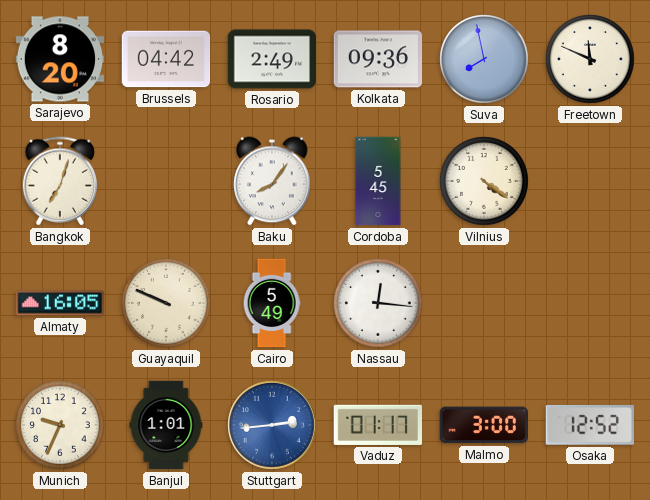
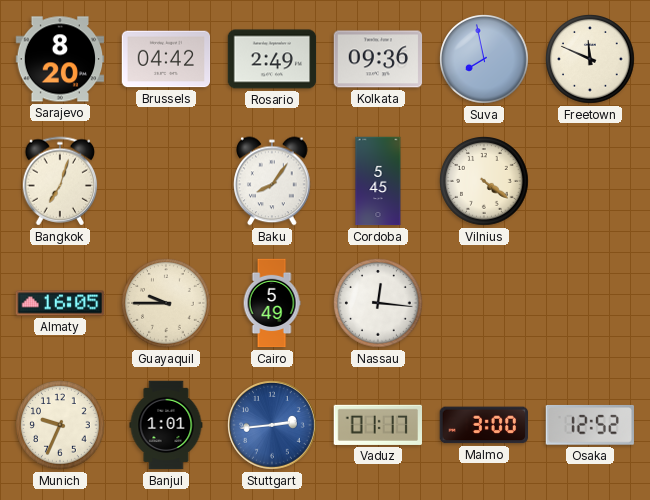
Guayaquil: 9:49 -> 9:45
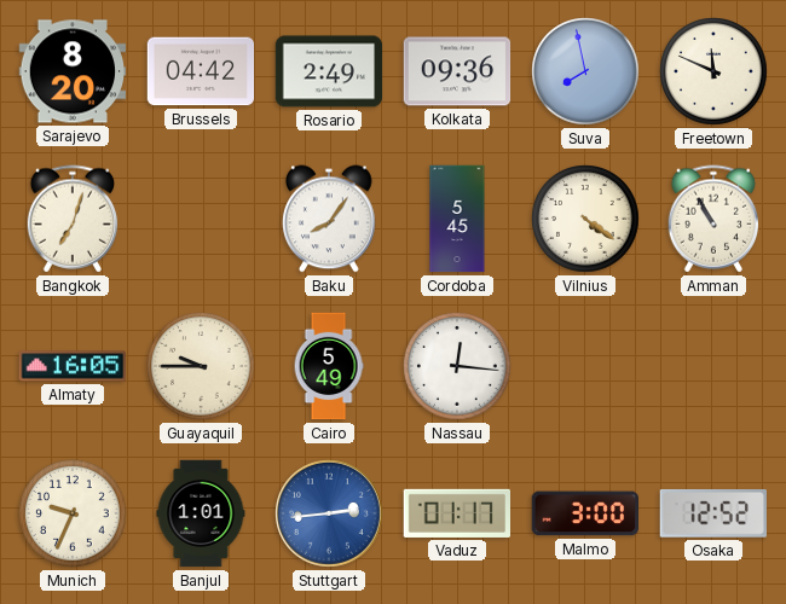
Amman: none -> 10:55
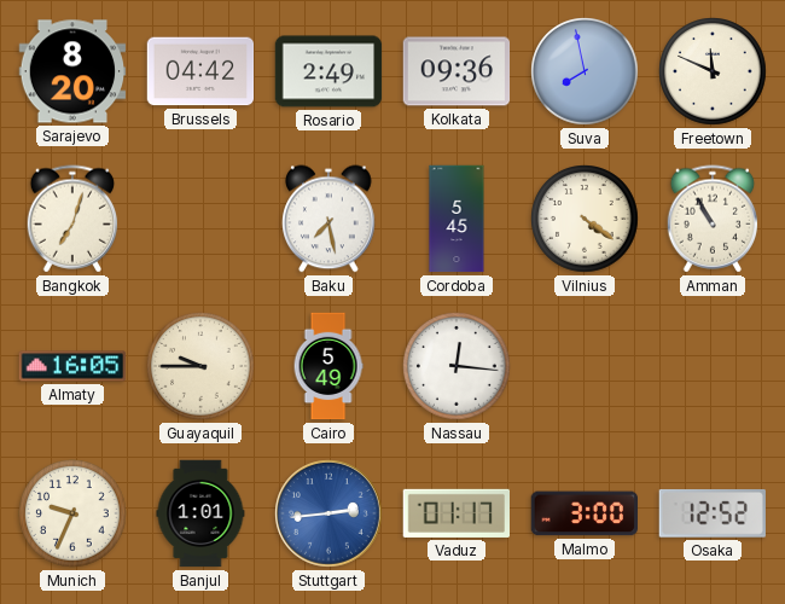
Baku: 8:06 -> 7:28
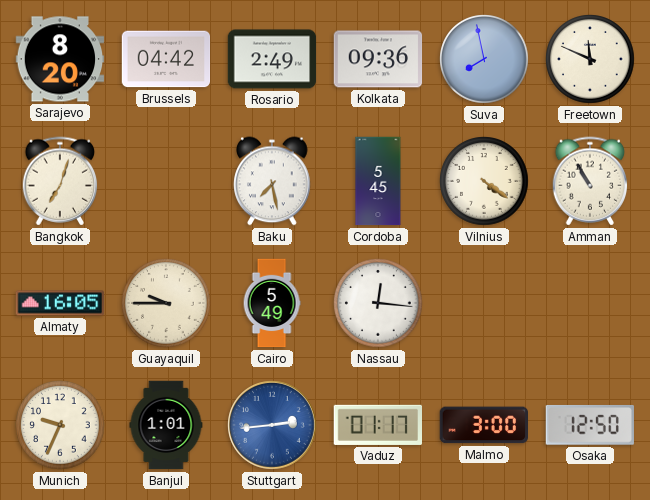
Osaka: 12:52 -> 12:50
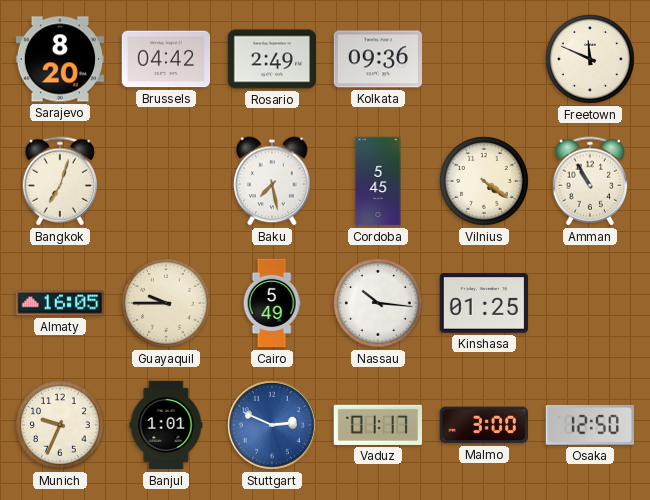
Suva: 7:58 -> none
Nassau: 12:16 -> 10:16
Kinshasa: none -> 01:25
Stuttgart: 2:44 -> 2:49
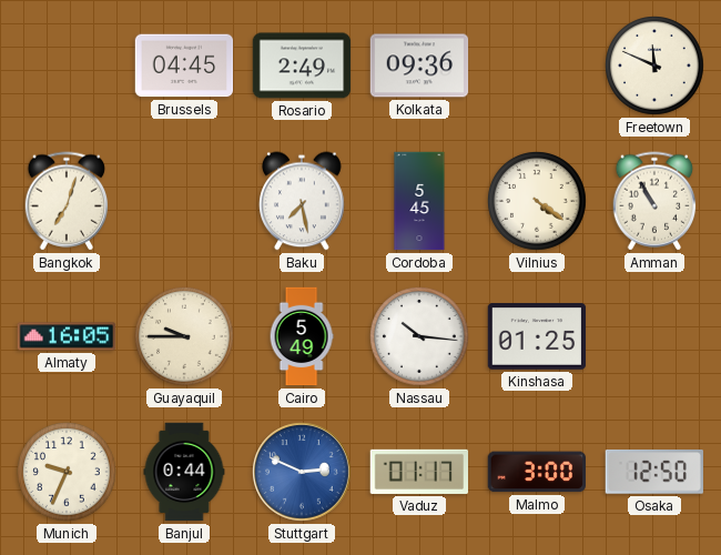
Sarajevo: 8:20 -> none
Brussels: 04:42 -> 04:45
Banjul: 1:01 -> 0:44
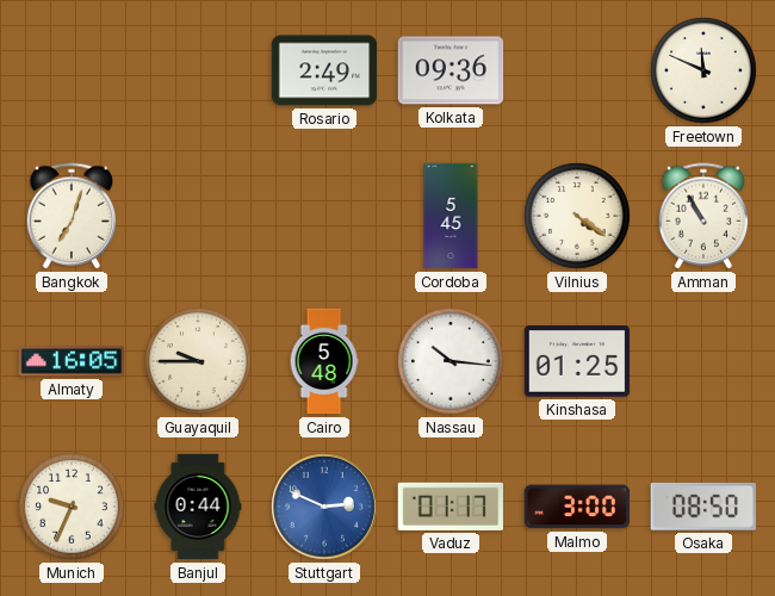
Brussels: 04:45 -> none
Baku: 7:28 -> none
Cairo: 5:49 -> 5:48
Osaka: 12:50 -> 08:50
